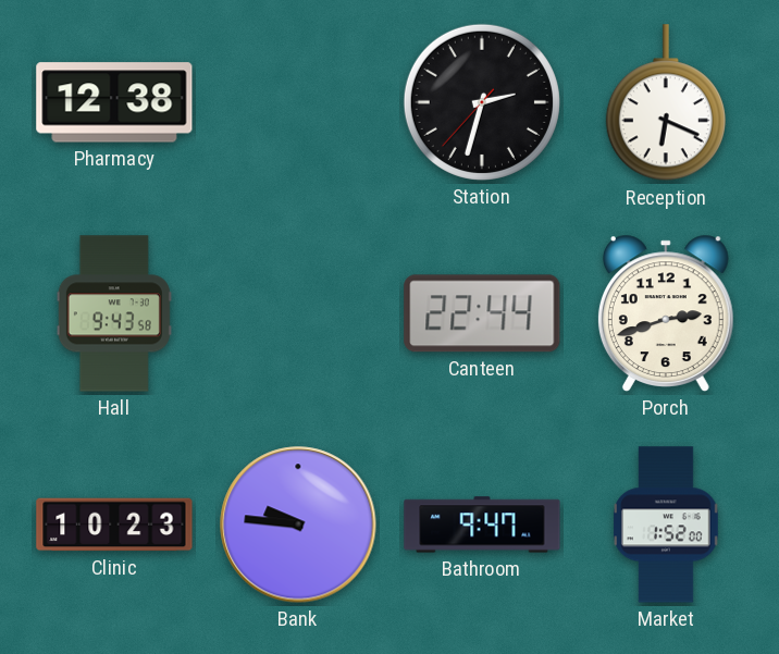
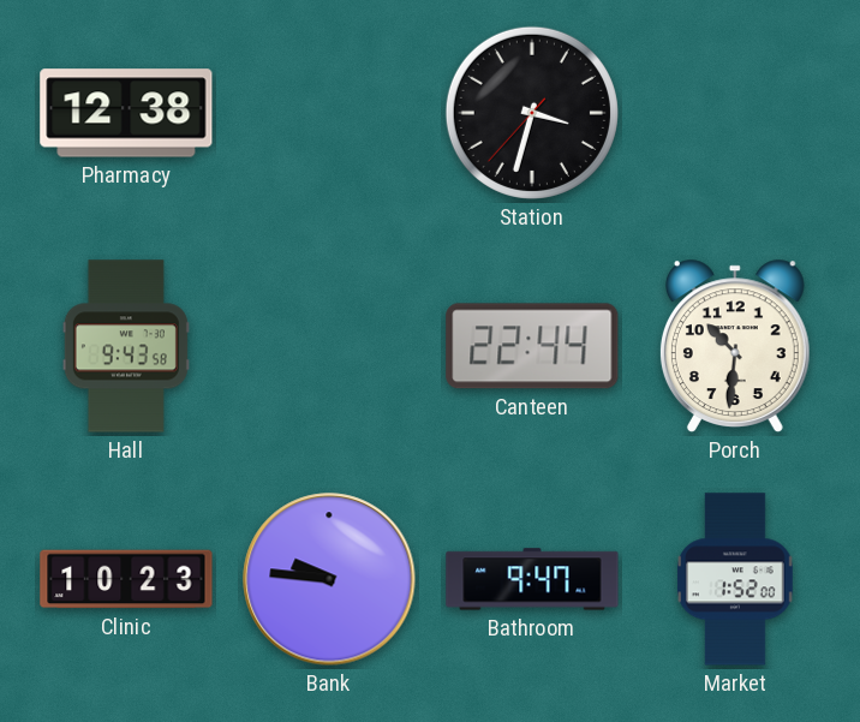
Station: 2:32 -> 3:32
Reception: 6:19 -> none
Porch: 2:42 -> 10:31
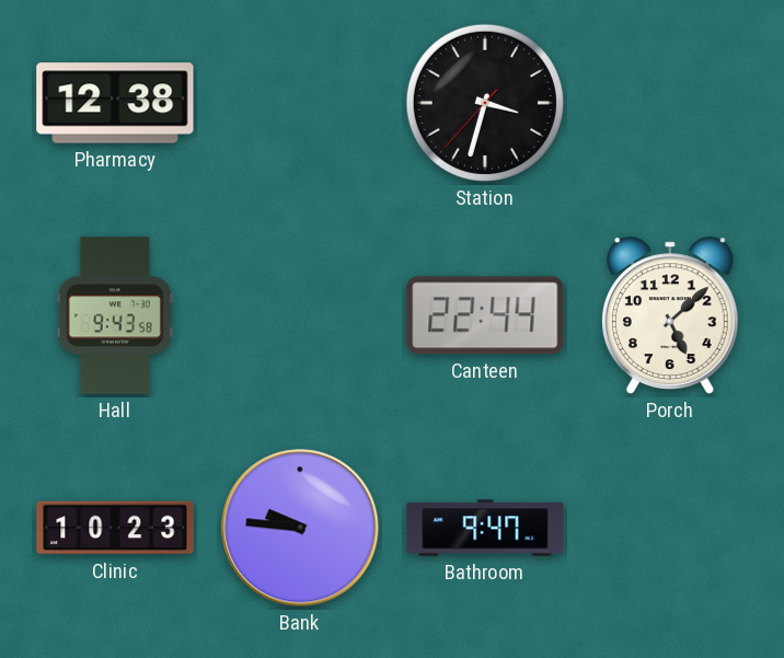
Porch: 10:31 -> 5:08
Market: 1:52 -> none
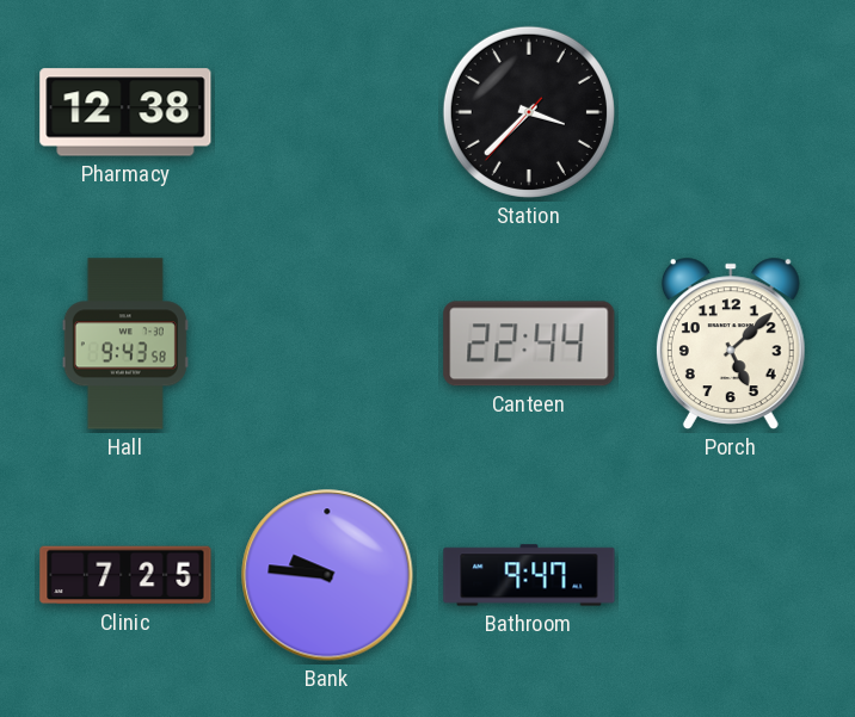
Station: 3:32 -> 3:37
Clinic: 10:23 -> 7:25
